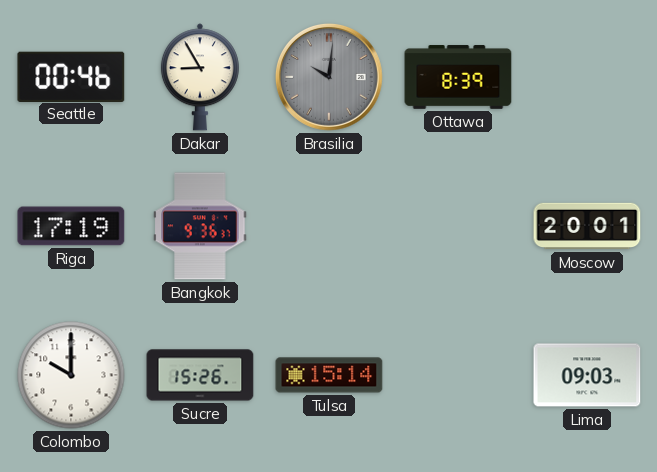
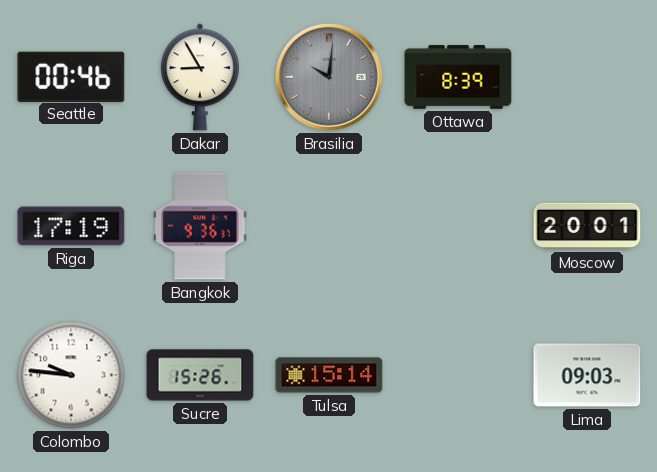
Colombo: 10:00 -> 9:46
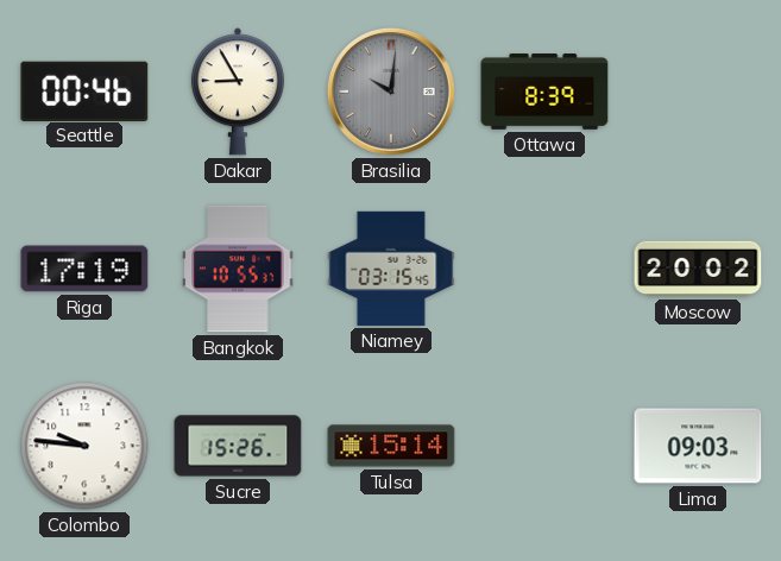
Bangkok: 9:36 -> 10:55
Niamey: none -> 03:15
Moscow: 20:01 -> 20:02
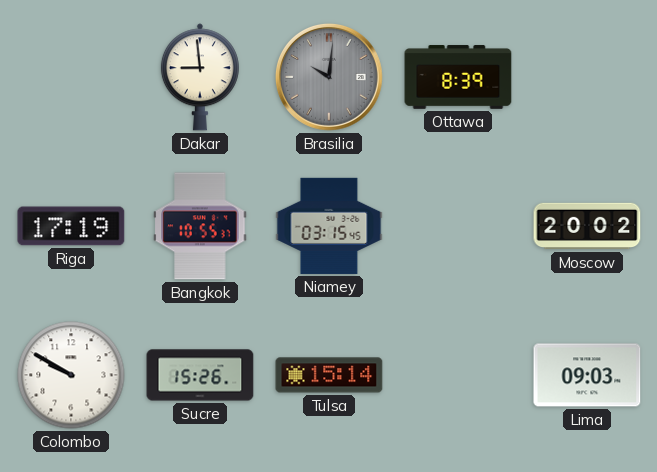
Seattle: 00:46 -> none
Dakar: 8:55 -> 8:59
Colombo: 9:46 -> 9:50
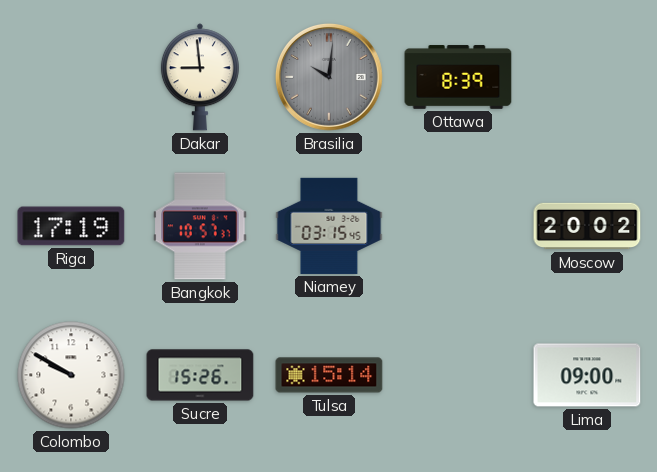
Bangkok: 10:55 -> 10:57
Lima: 09:03 -> 09:00
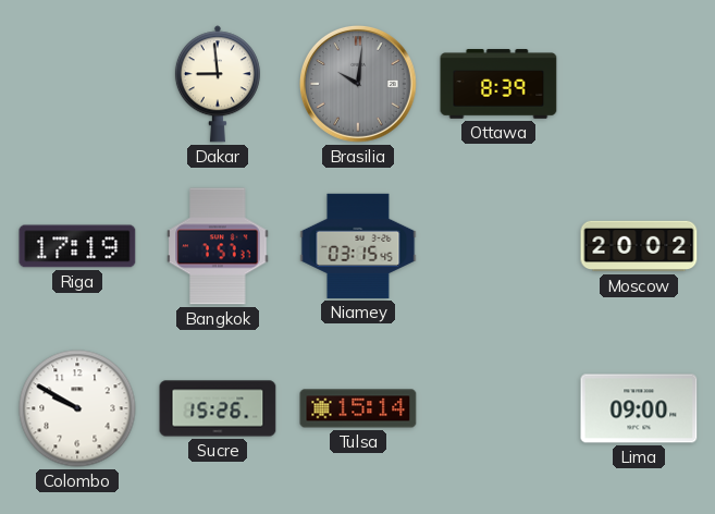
Bangkok: 10:57 -> 7:57
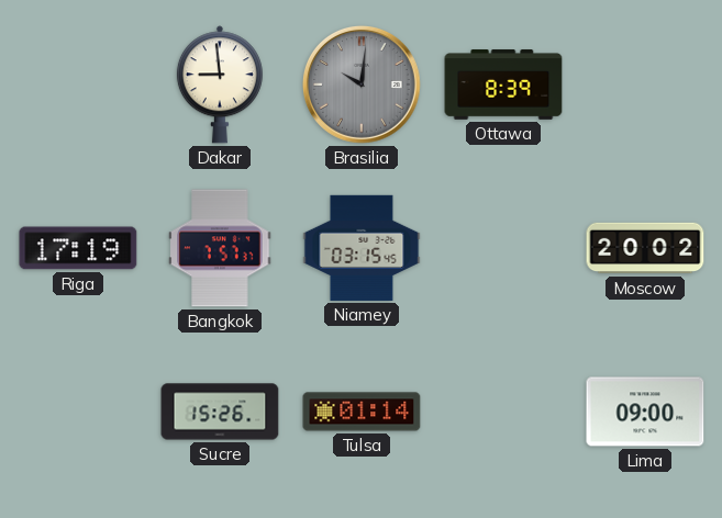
Colombo: 9:50 -> none
Tulsa: 15:14 -> 01:14
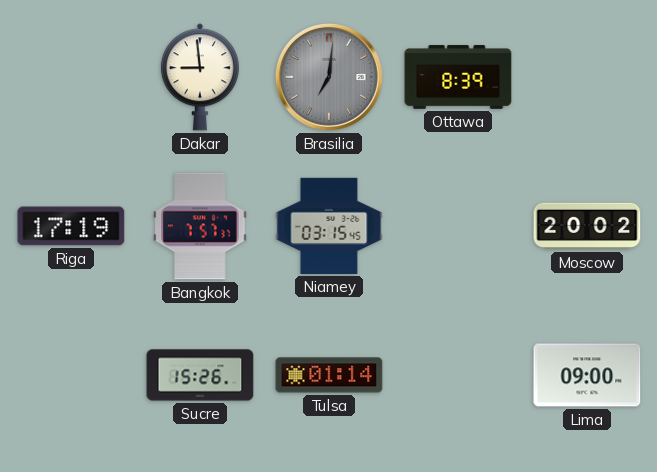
Brasilia: 10:01 -> 7:01
